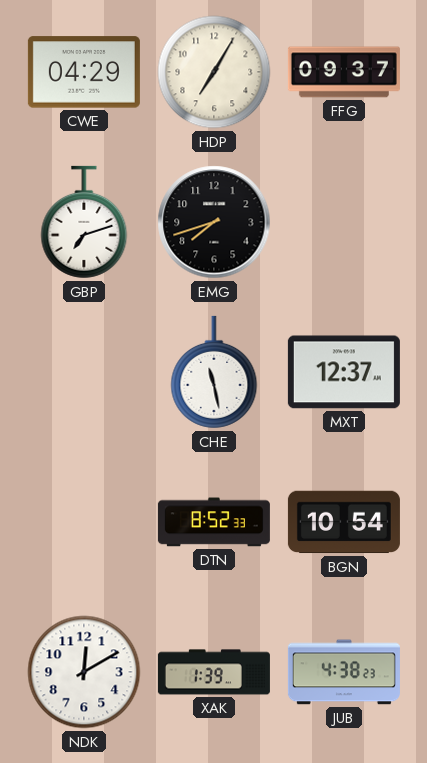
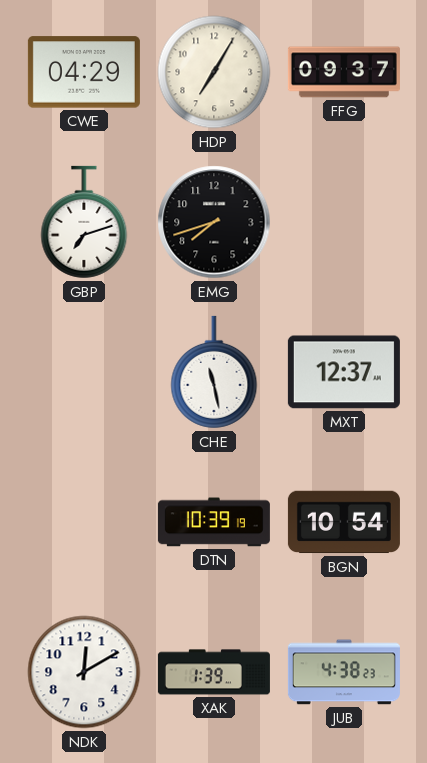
DTN: 8:52 -> 10:39
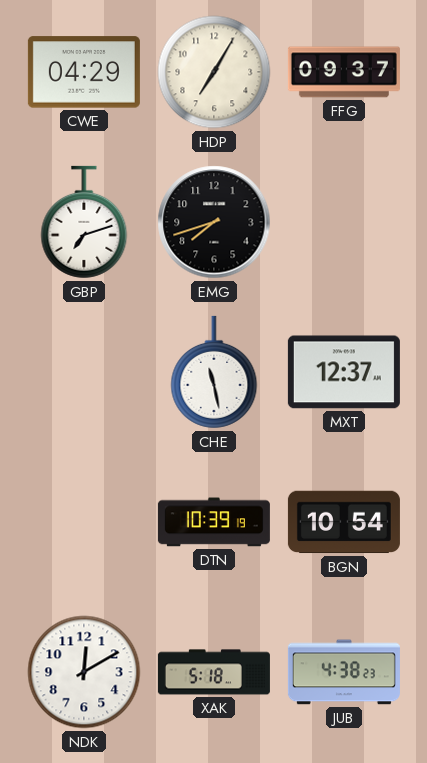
XAK: 1:39 -> 5:18
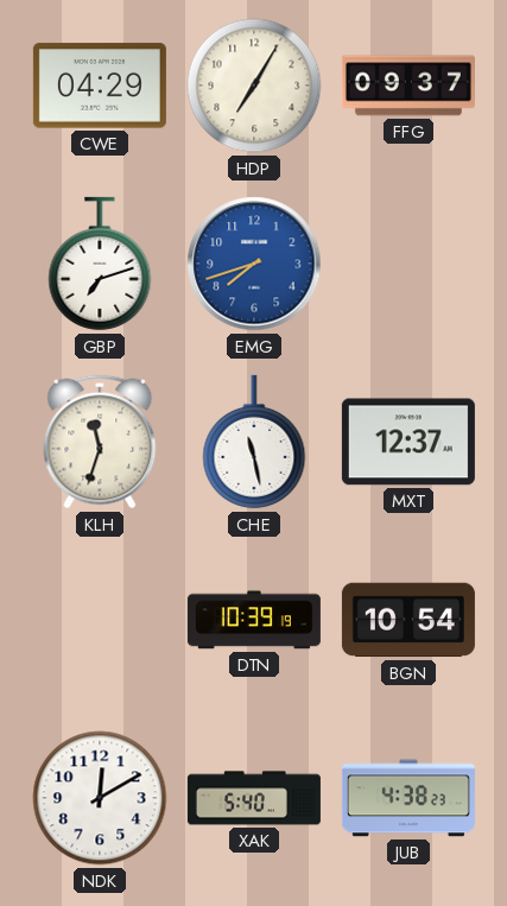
EMG dial: black -> blue
KLH: none -> 11:33
XAK: 5:18 -> 5:40
